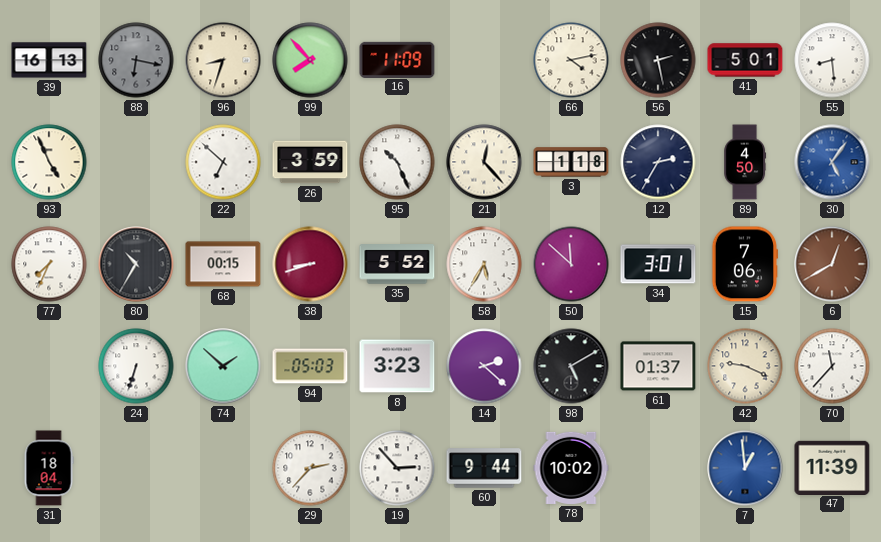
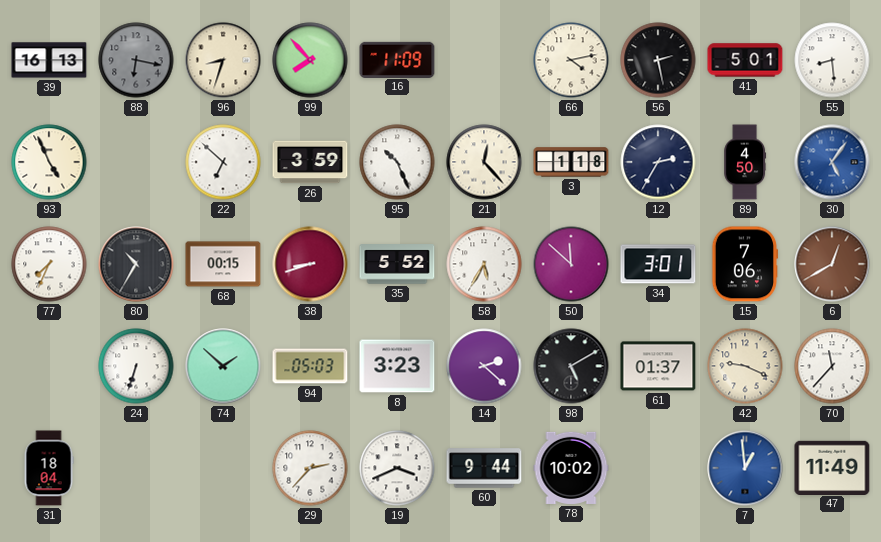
19: 2:53 -> 3:41
47: 11:39 -> 11:49
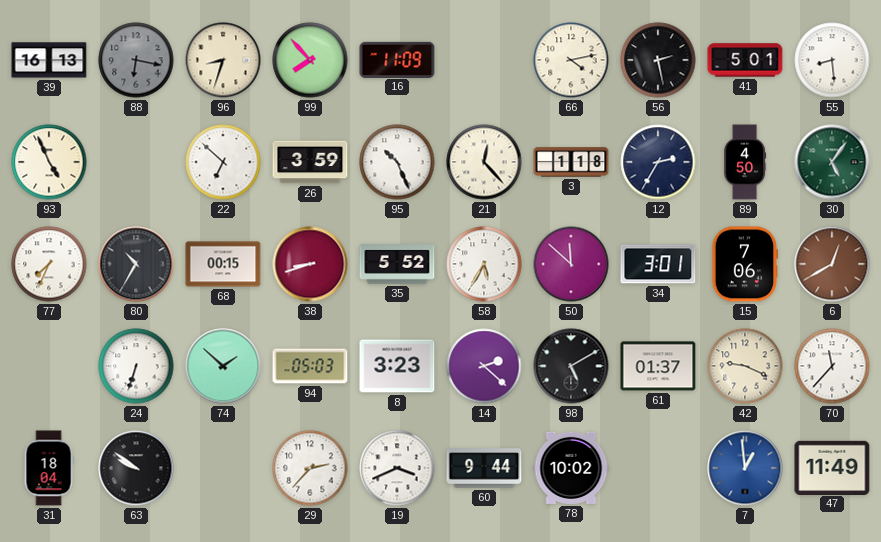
30 dial: blue -> green
63: none -> 9:51
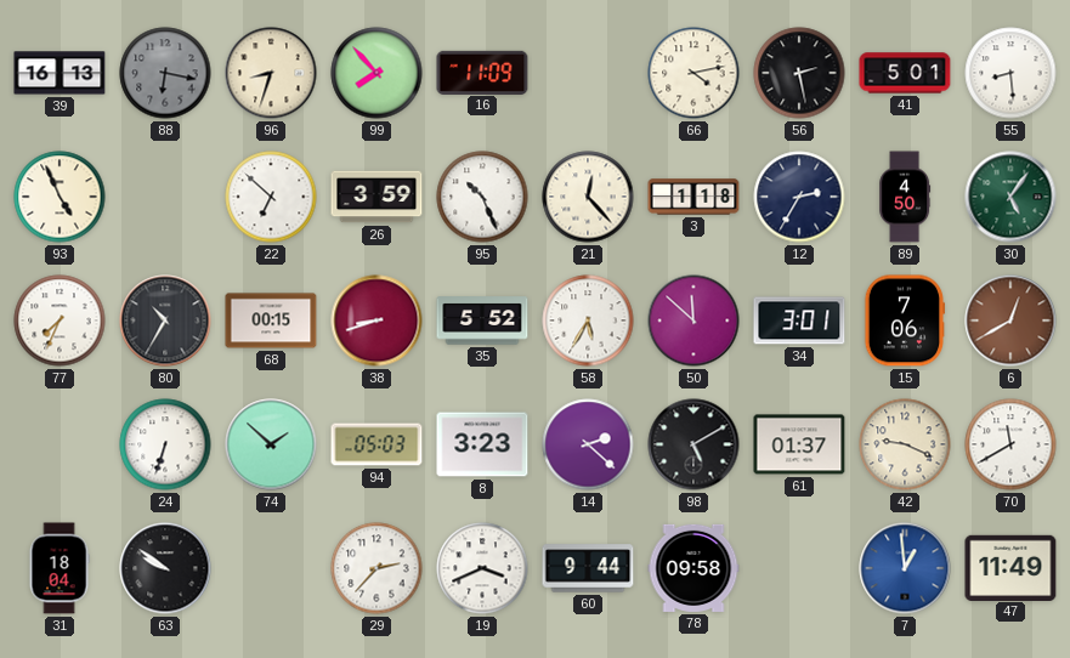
70: 11:37 -> 11:40
78: 10:02 -> 09:58
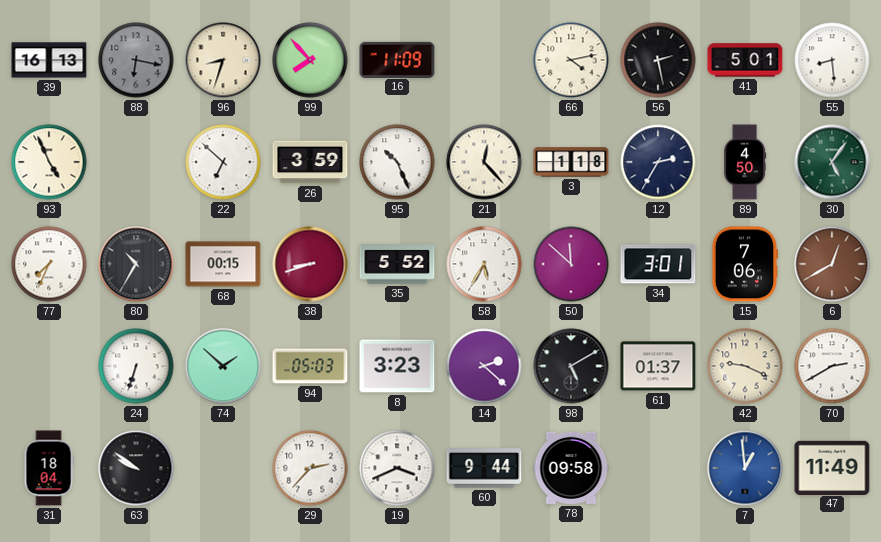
70: 11:40 -> 2:40
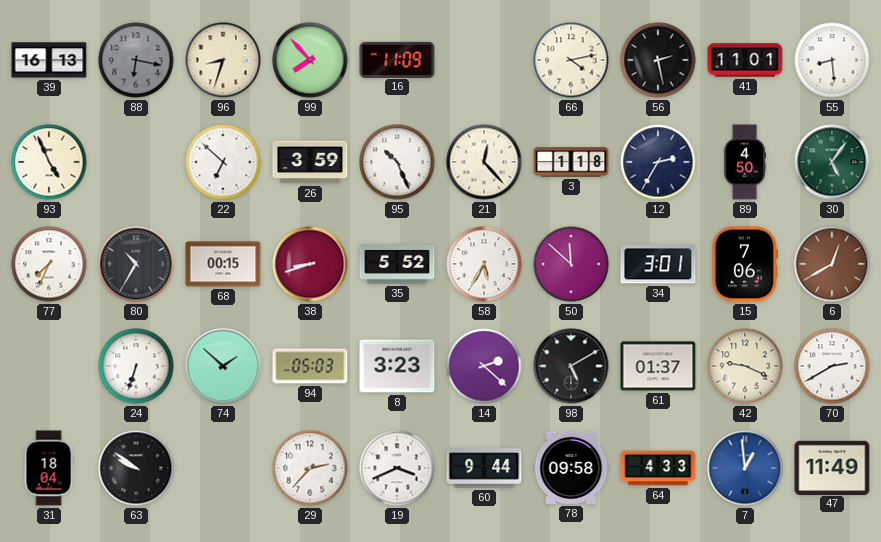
41: 5:01 -> 11:01
64: none -> 4:33
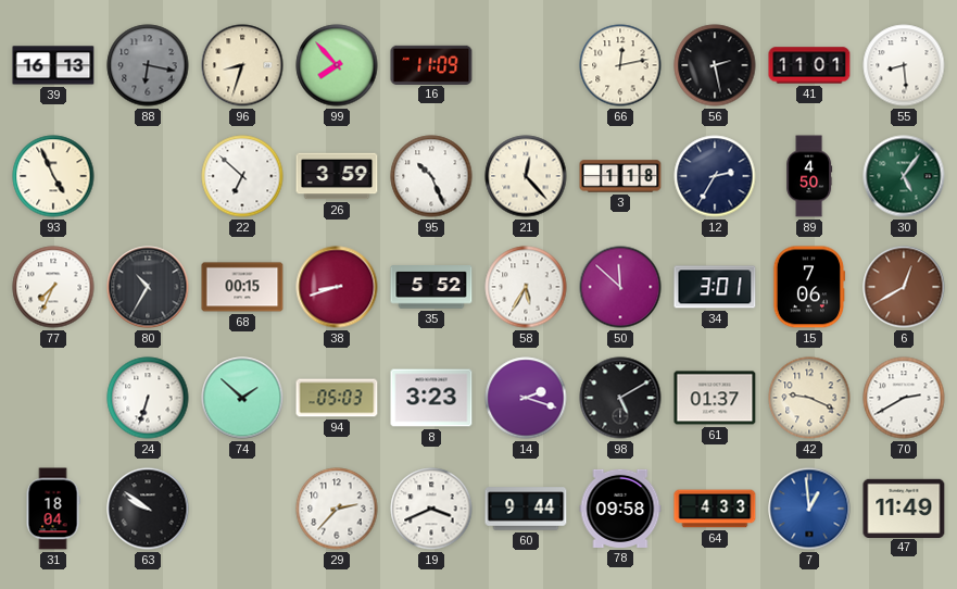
66: 4:13 -> 12:13
14: 2:22 -> 2:18
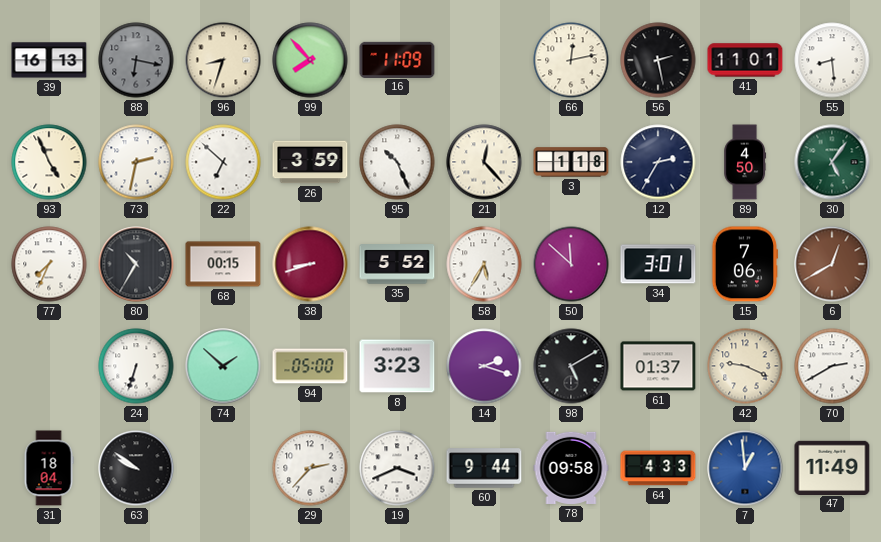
73: none -> 2:32
94: 05:03 -> 05:00
